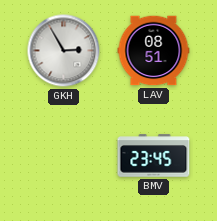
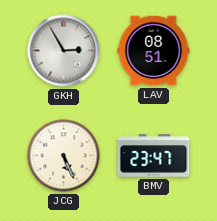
JCG: none -> 5:26
BMV: 23:45 -> 23:47
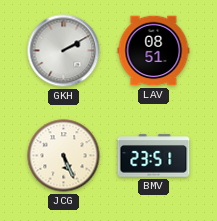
GKH: 2:55 -> 2:10
BMV: 23:47 -> 23:51
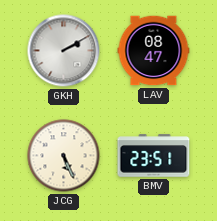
LAV: 08:51 -> 08:47
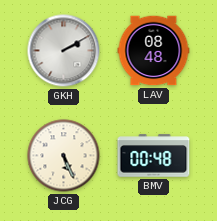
LAV: 08:47 -> 08:48
BMV: 23:51 -> 00:48
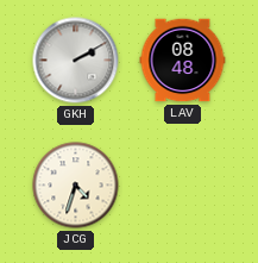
JCG: 5:26 -> 4:33
BMV: 00:48 -> none
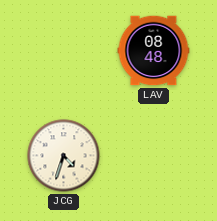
GKH: 2:10 -> none
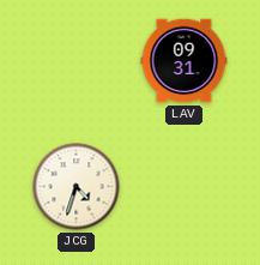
LAV: 08:48 -> 09:31
